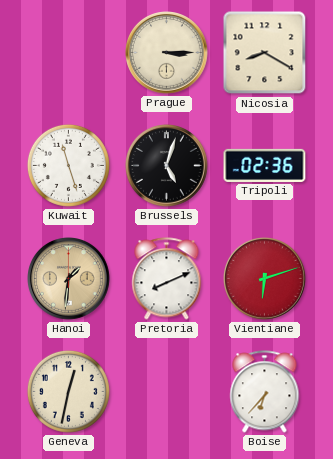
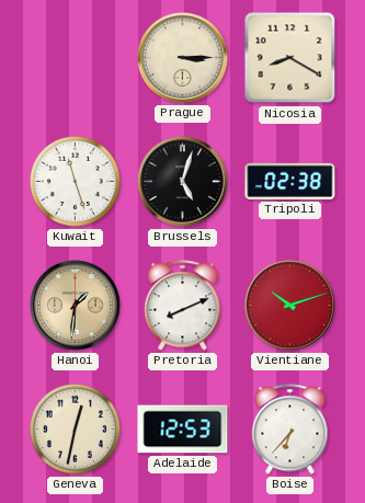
Tripoli: 02:36 -> 02:38
Vientiane: 6:12 -> 10:12
Adelaide: none -> 12:53
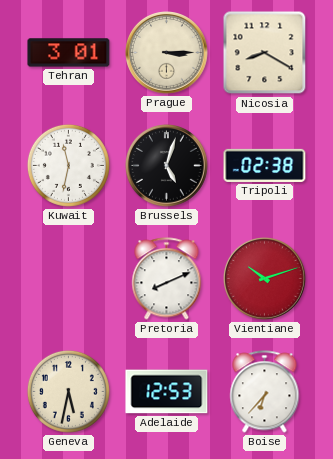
Tehran: none -> 3:01
Kuwait: 11:27 -> 11:32
Hanoi: 1:31 -> none
Geneva: 12:32 -> 5:32
